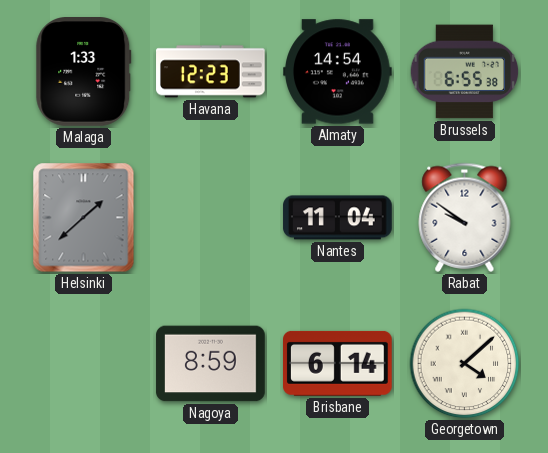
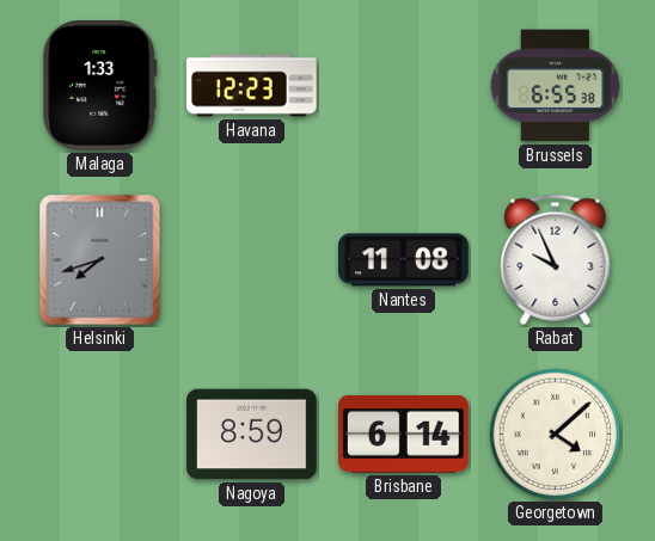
Almaty: 14:54 -> none
Helsinki: 1:38 -> 7:42
Nantes: 11:04 -> 11:08
Rabat: 9:51 -> 9:56
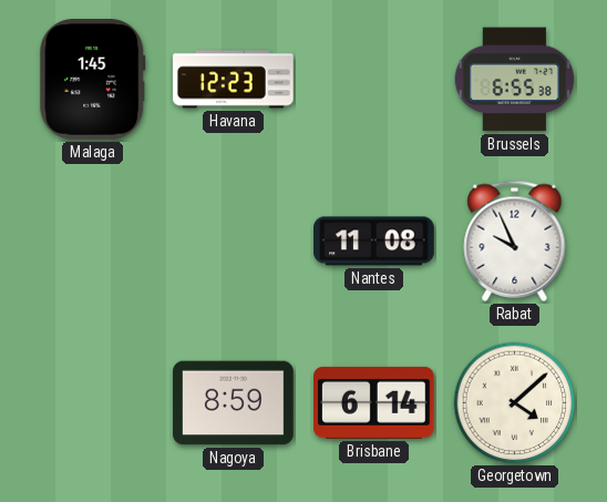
Malaga: 1:33 -> 1:45
Helsinki: 7:42 -> none
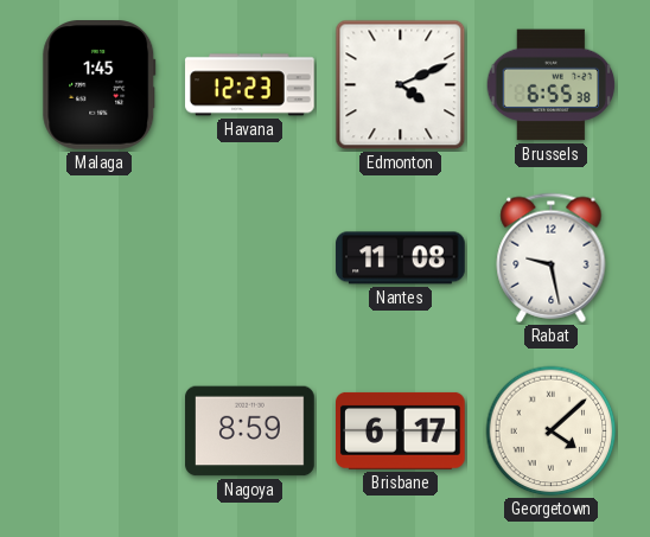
Edmonton: none -> 4:11
Rabat: 9:56 -> 9:28
Brisbane: 6:14 -> 6:17
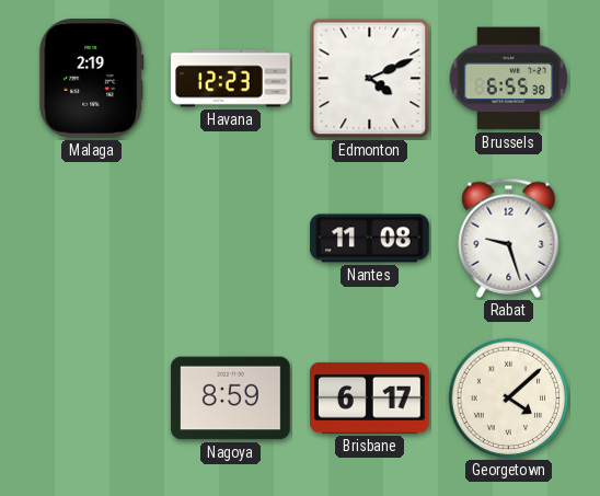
Malaga: 1:45 -> 2:19
Rabat: 9:28 -> 9:27
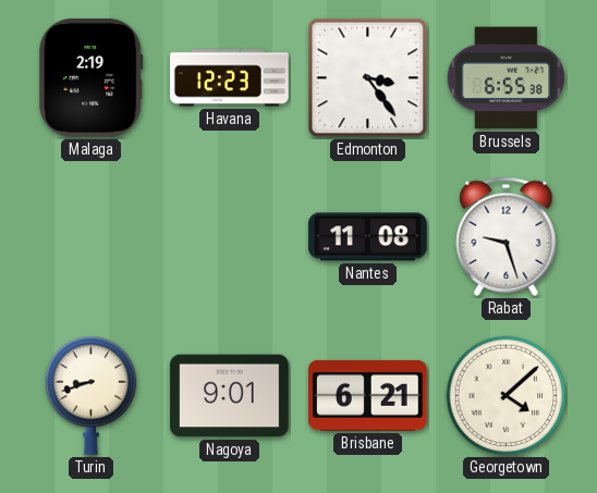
Edmonton: 4:11 -> 3:24
Turin: none -> 8:42
Nagoya: 8:59 -> 9:01
Brisbane: 6:17 -> 6:21
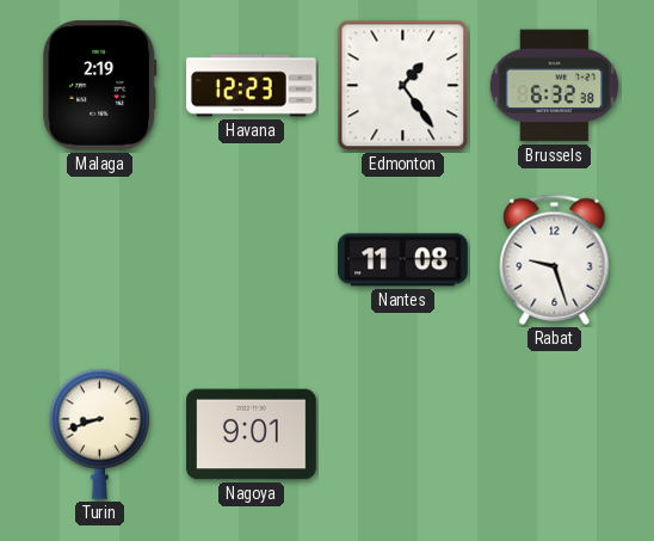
Edmonton: 3:24 -> 1:24
Brussels: 6:55 -> 6:32
Brisbane: 6:21 -> none
Georgetown: 4:08 -> none
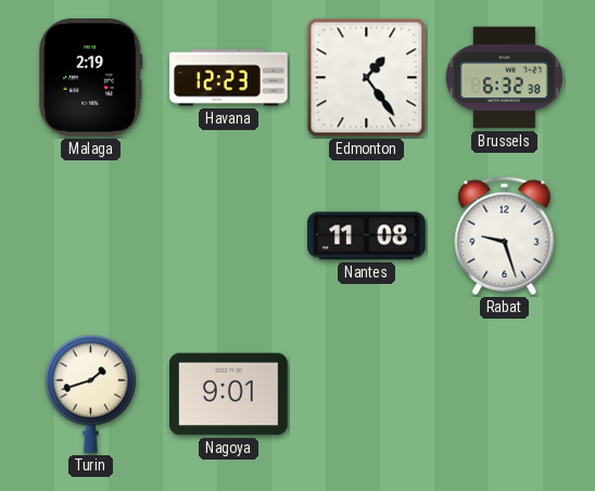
Turin: 8:42 -> 1:42
